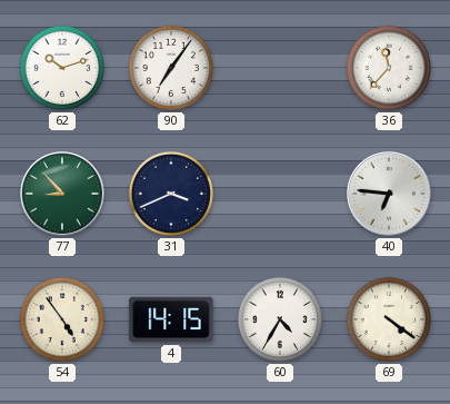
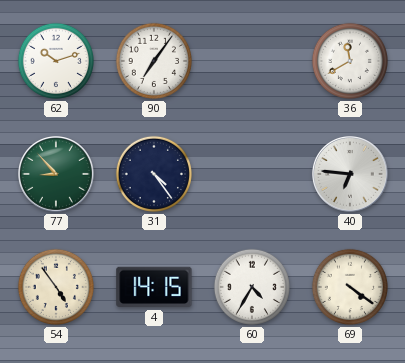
36: 11:37 -> 11:40
31: 3:41 -> 4:24
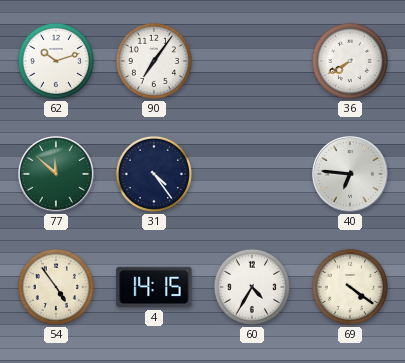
36: 11:40 -> 7:40
77: 8:53 -> 11:52
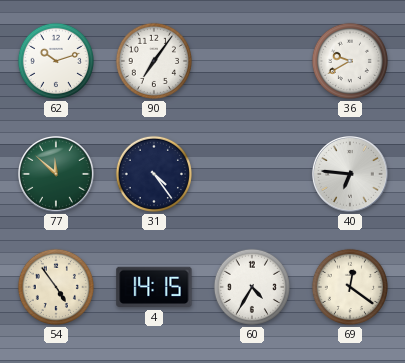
36: 7:40 -> 9:40
69: 4:21 -> 12:21
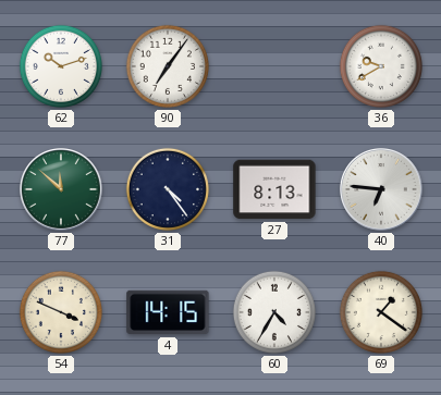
27: none -> 8:13
54: 4:54 -> 3:49
69: 12:21 -> 1:21
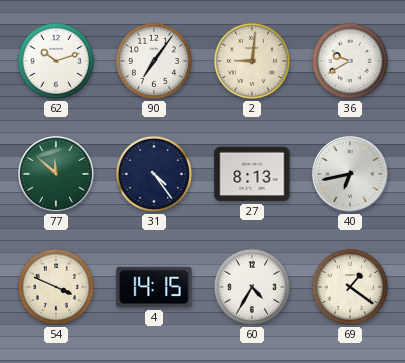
2: none -> 9:01
40: 6:46 -> 6:43
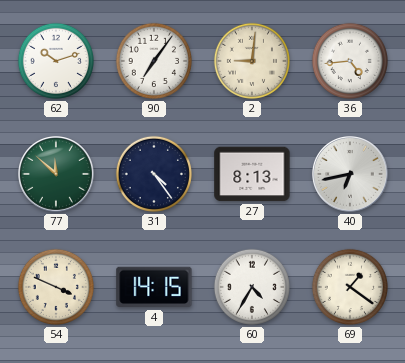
36: 9:40 -> 4:44
